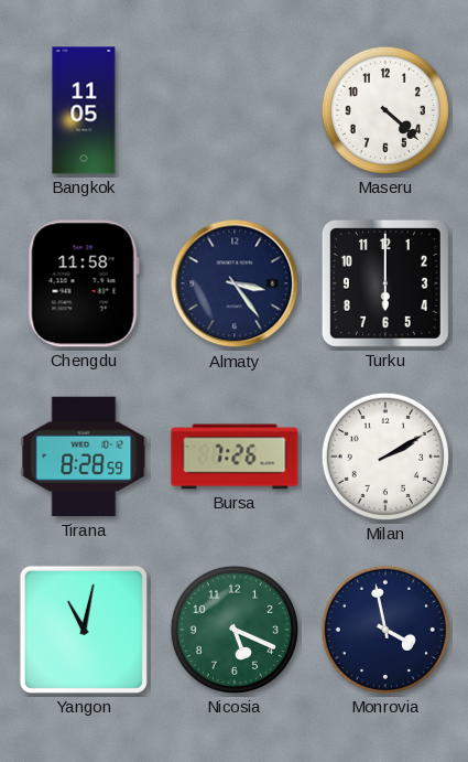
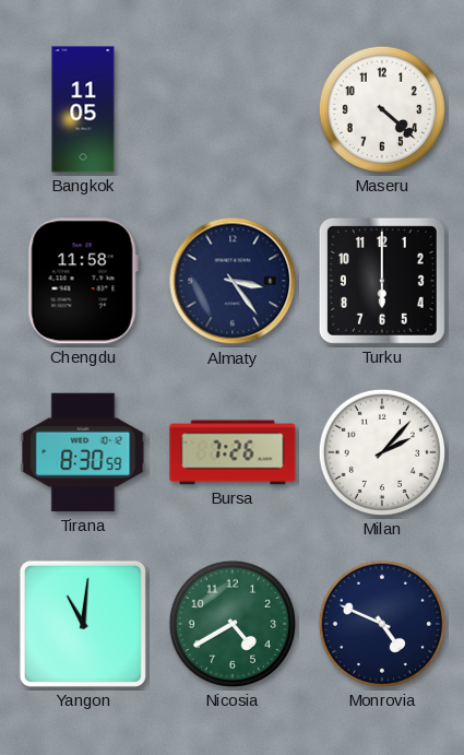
Tirana: 8:28 -> 8:30
Milan: 2:10 -> 2:07
Yangon: 11:02 -> 11:01
Nicosia: 5:19 -> 4:40
Monrovia: 3:58 -> 4:49
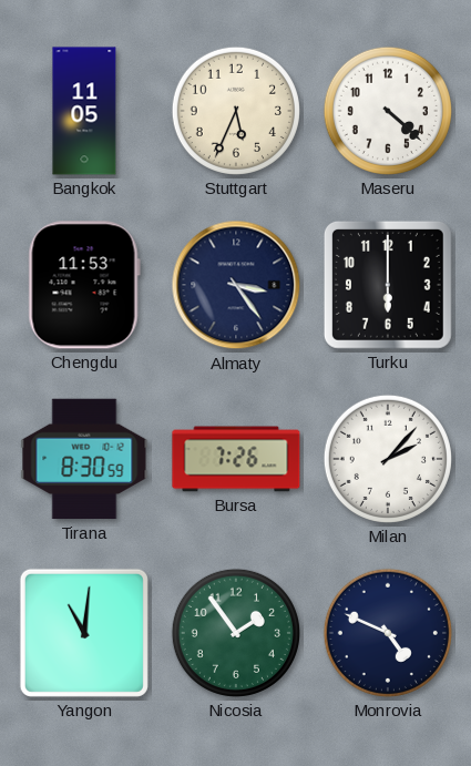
Stuttgart: none -> 5:34
Chengdu: 11:58 -> 11:53
Nicosia: 4:40 -> 1:54
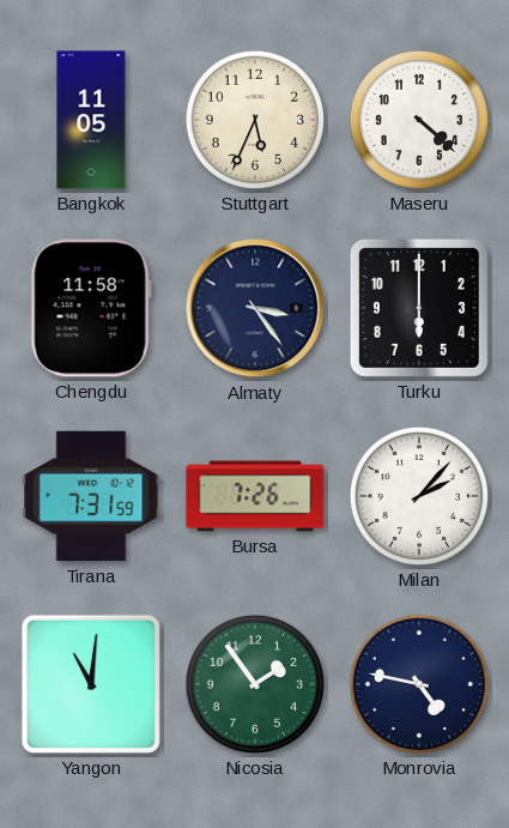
Chengdu: 11:53 -> 11:58
Tirana: 8:30 -> 7:31
Monrovia: 4:49 -> 4:47
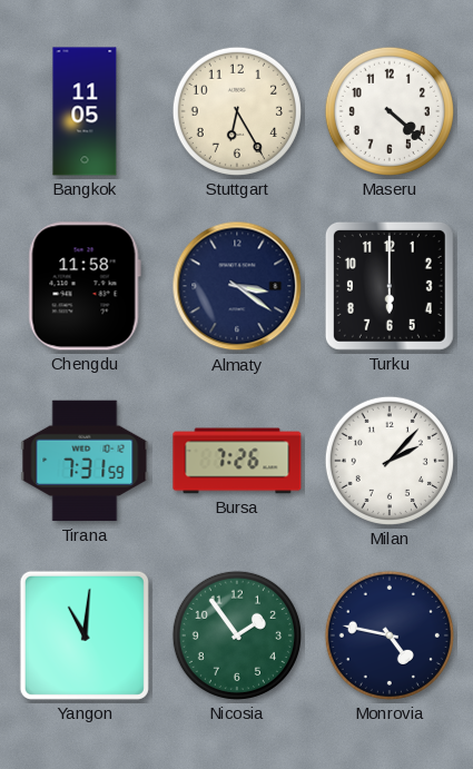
Stuttgart: 5:34 -> 6:25
Almaty: 3:24 -> 3:21
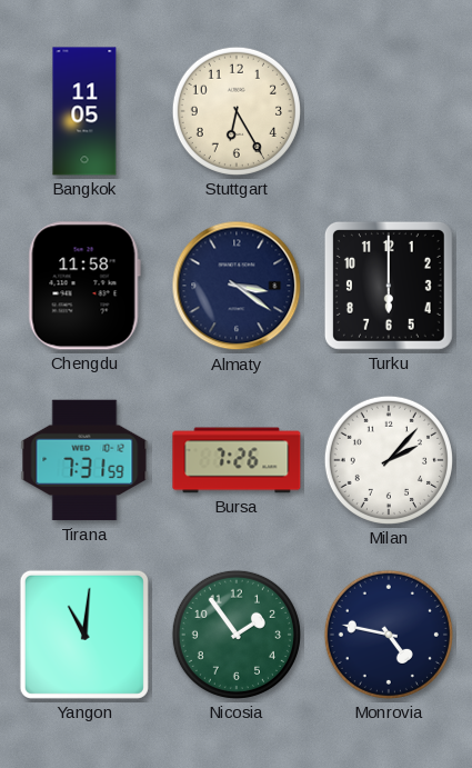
Maseru: 4:22 -> none
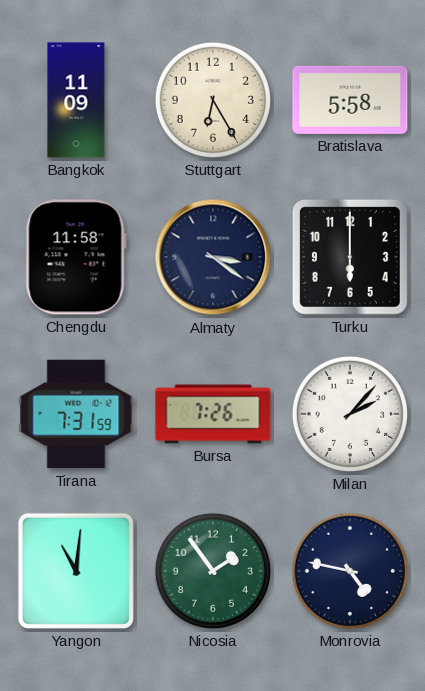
Bangkok: 11:05 -> 11:09
Bratislava: none -> 5:58
